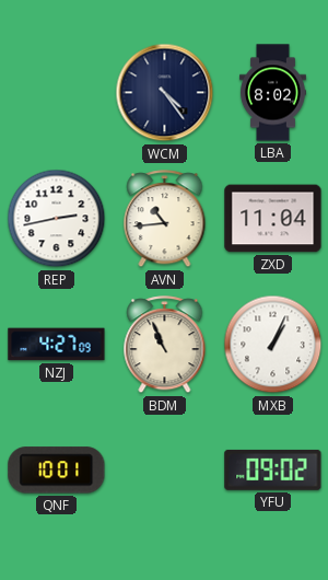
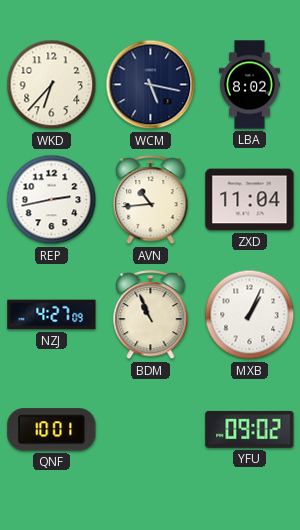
WKD: none -> 6:37
WCM: 4:24 -> 5:17
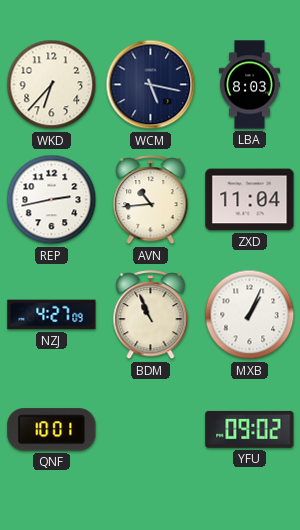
LBA: 8:02 -> 8:03
